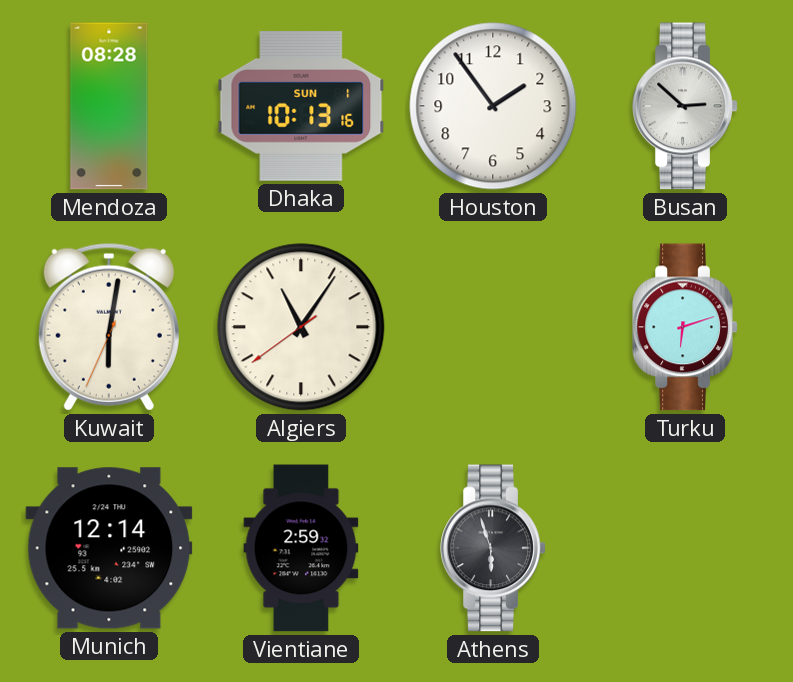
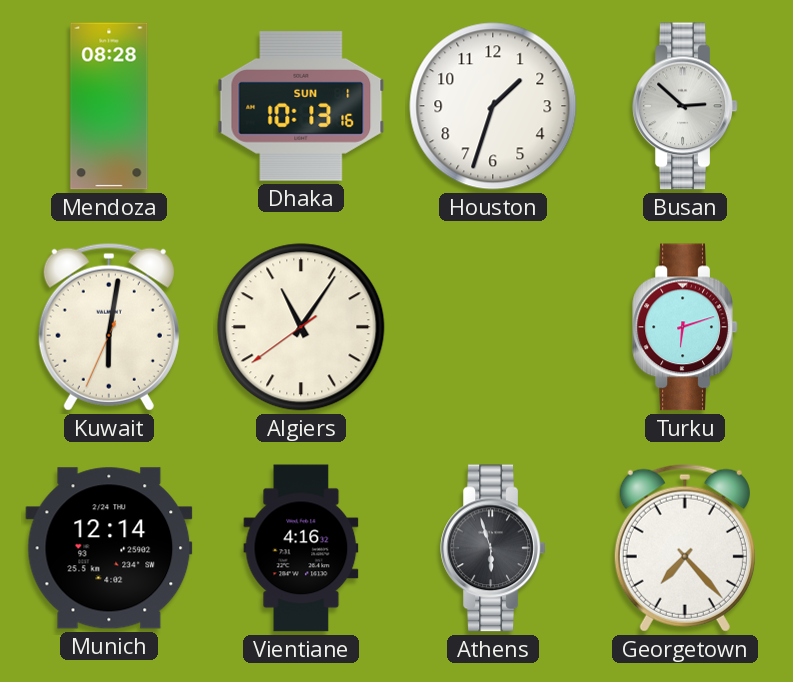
Houston: 1:54 -> 1:33
Vientiane: 2:59 -> 4:16
Georgetown: none -> 7:23
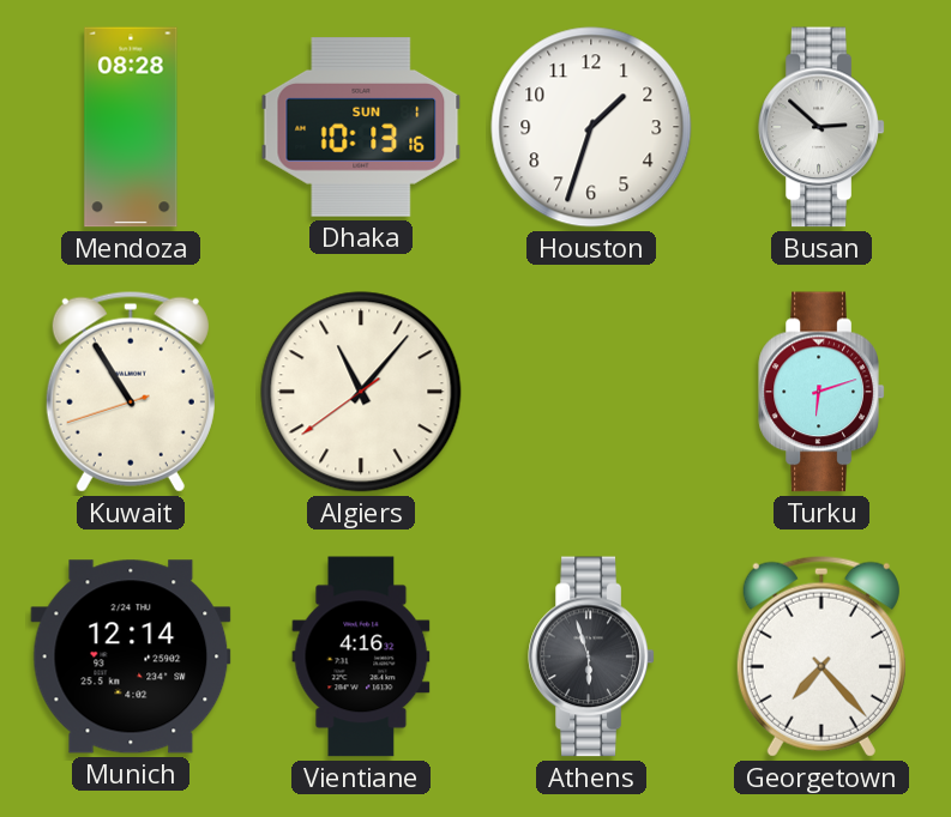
Kuwait: 6:01 -> 10:54
Algiers: 11:05 -> 11:06
